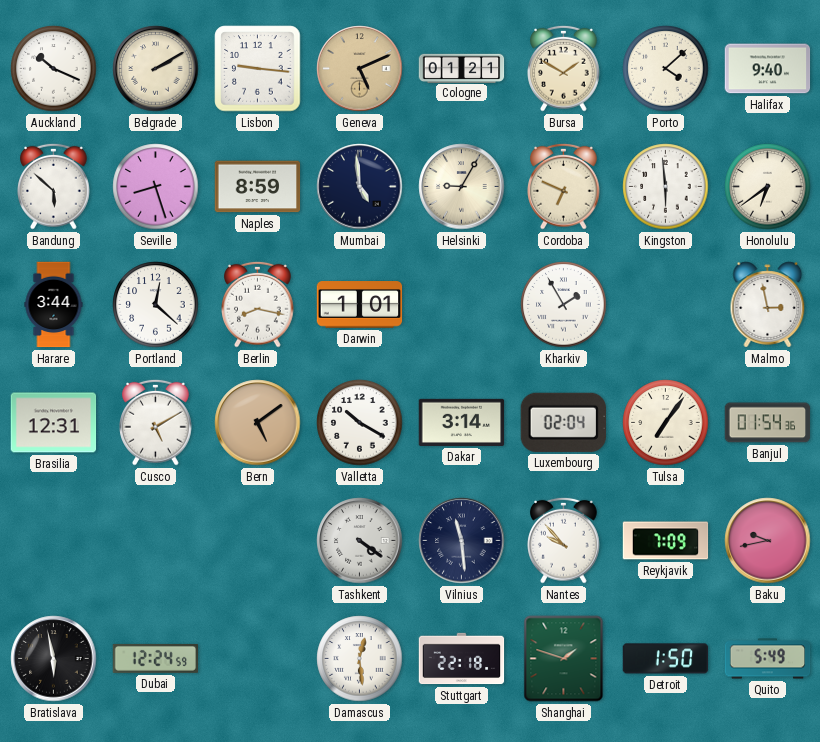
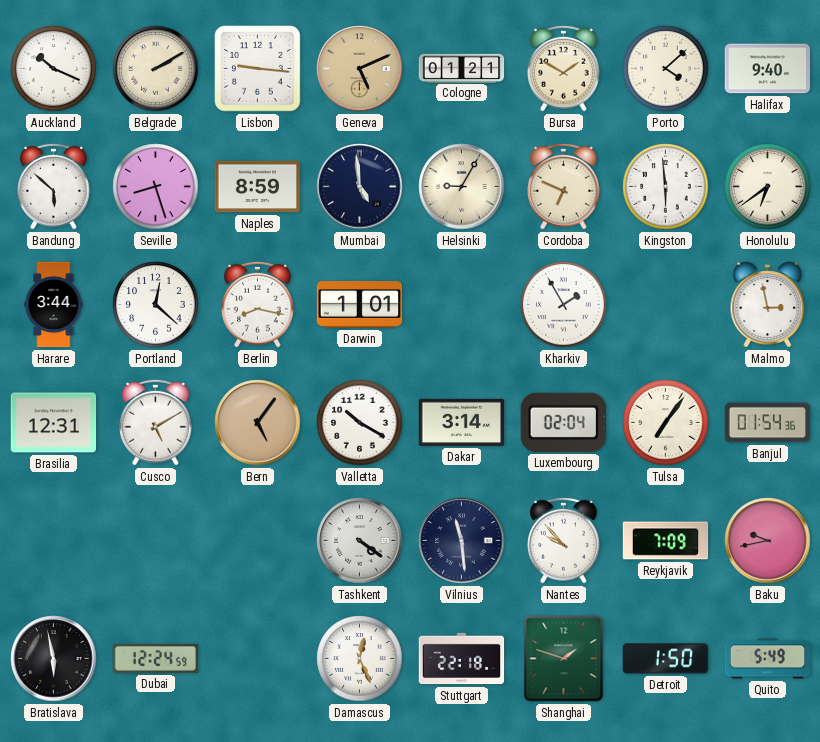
Bern: 5:09 -> 5:06
Damascus: 12:29 -> 12:26
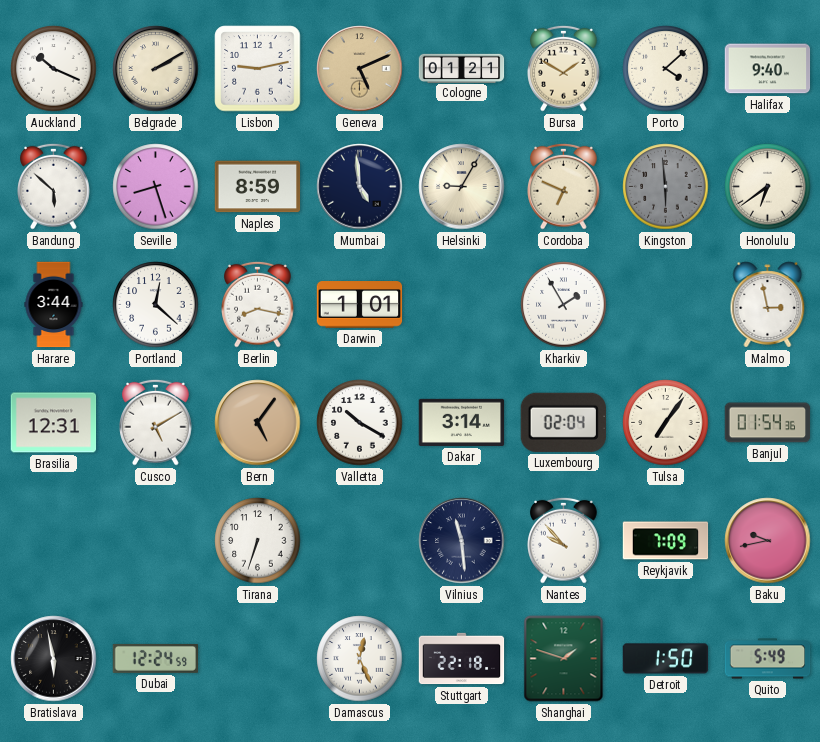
Lisbon: 9:16 -> 9:13
Kingston dial: white -> grey
Tirana: none -> 6:33
Tashkent: 4:21 -> none
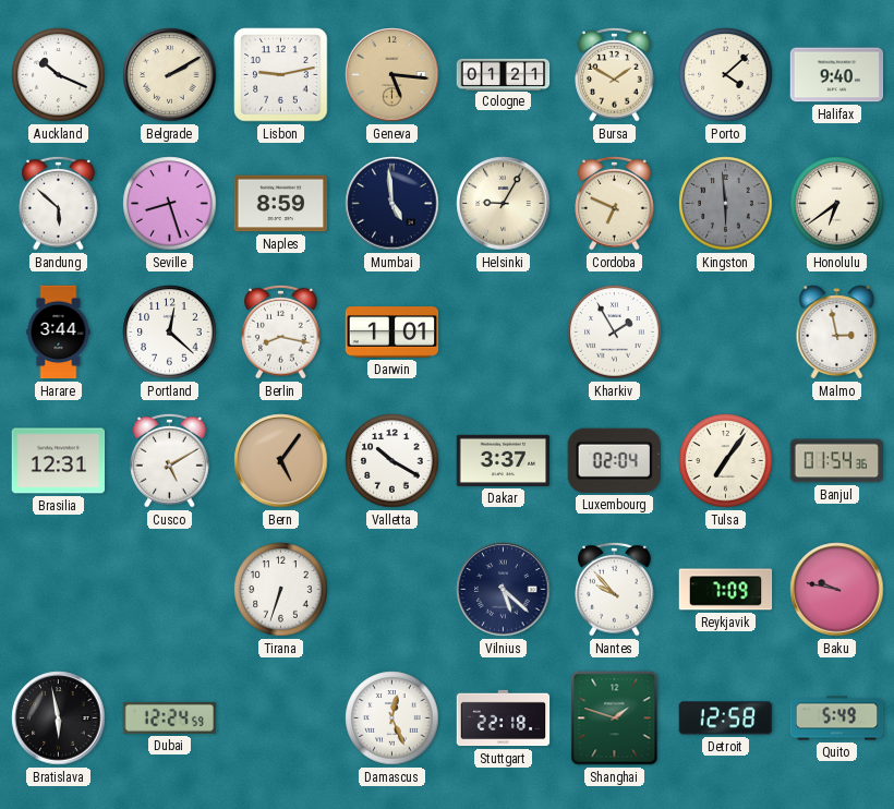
Geneva: 5:11 -> 5:16
Dakar: 3:14 -> 3:37
Vilnius: 11:29 -> 5:22
Baku: 9:43 -> 9:47
Detroit: 1:50 -> 12:58
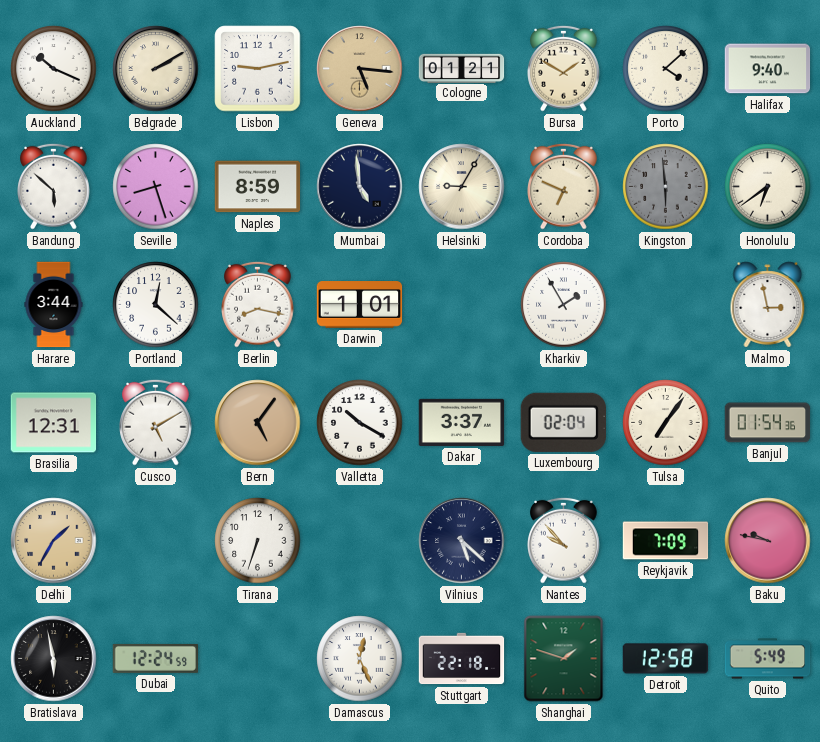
Delhi: none -> 1:35
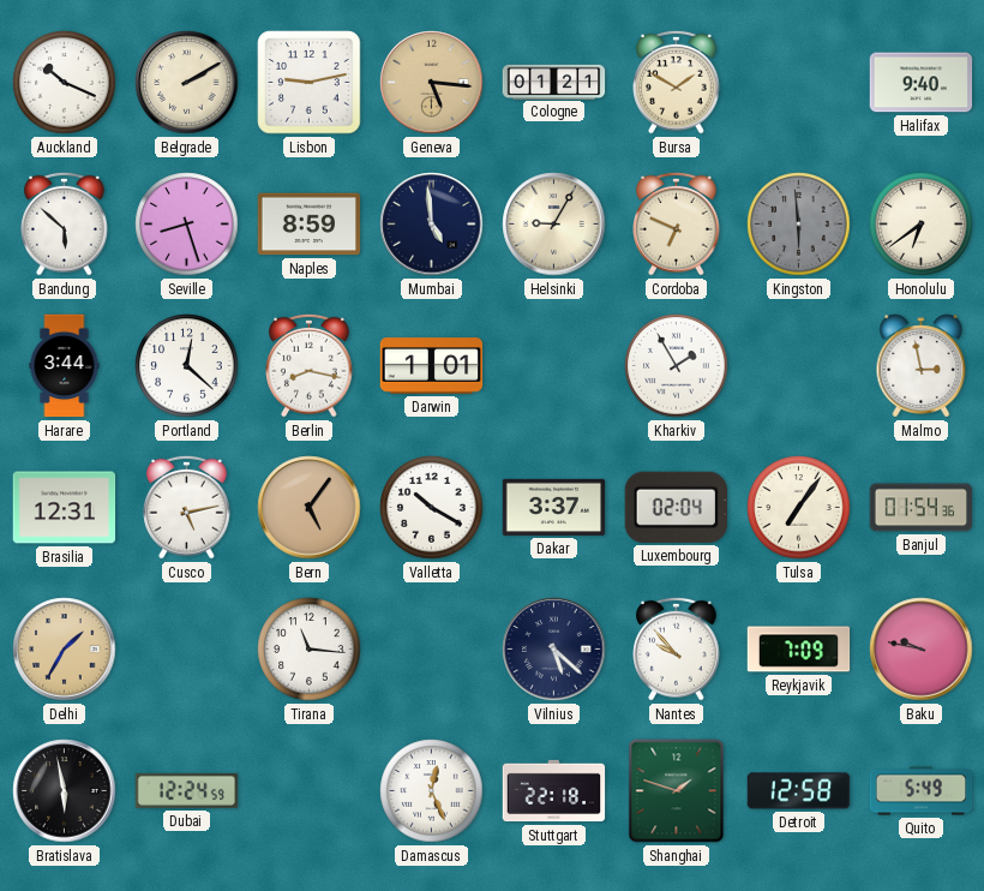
Porto: 4:08 -> none
Cusco: 5:10 -> 5:13
Tirana: 6:33 -> 11:16
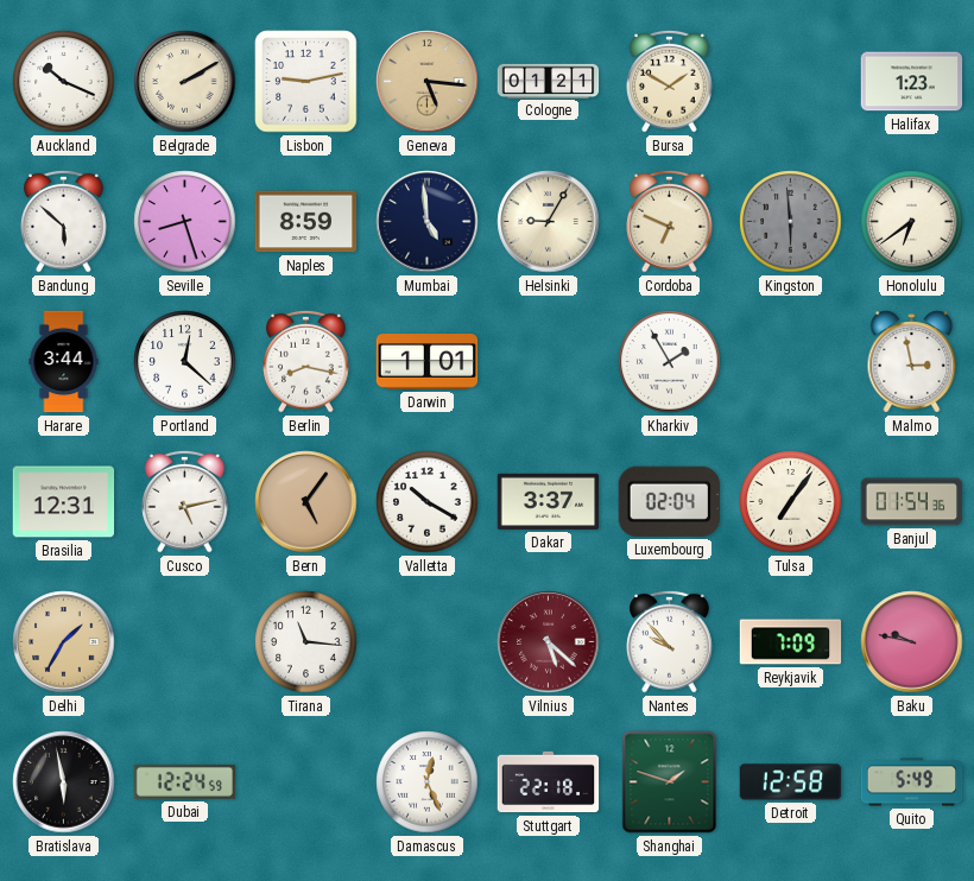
Halifax: 9:40 -> 1:23
Vilnius dial: navy -> burgundy
